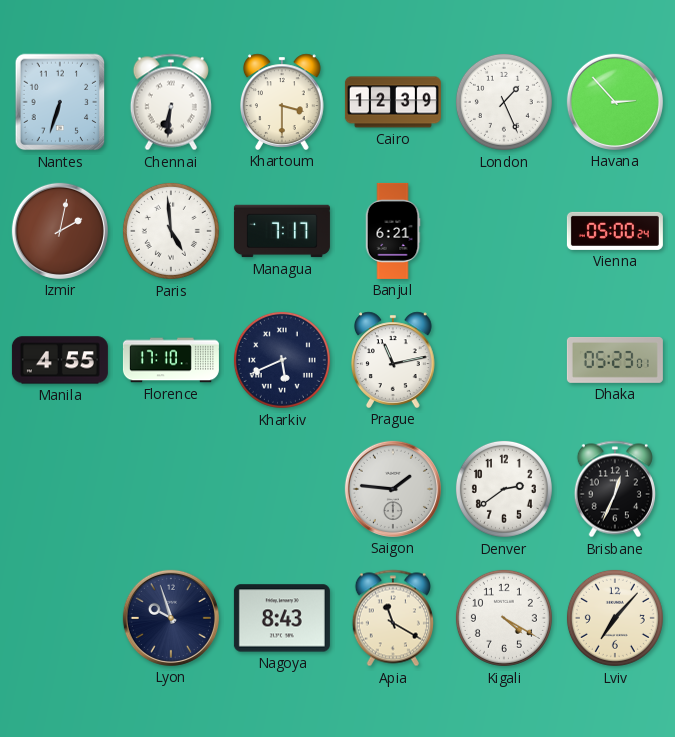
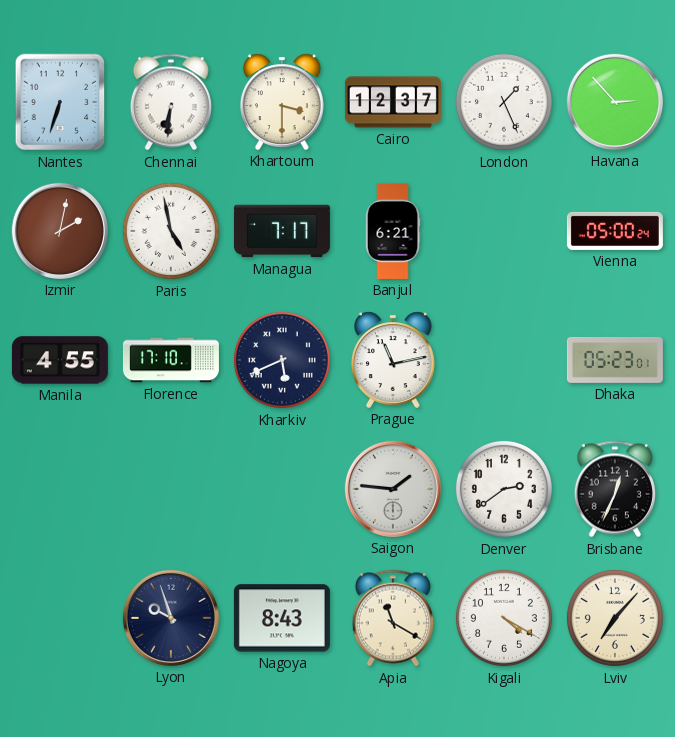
Cairo: 12:39 -> 12:37
Paris: 4:59 -> 4:58
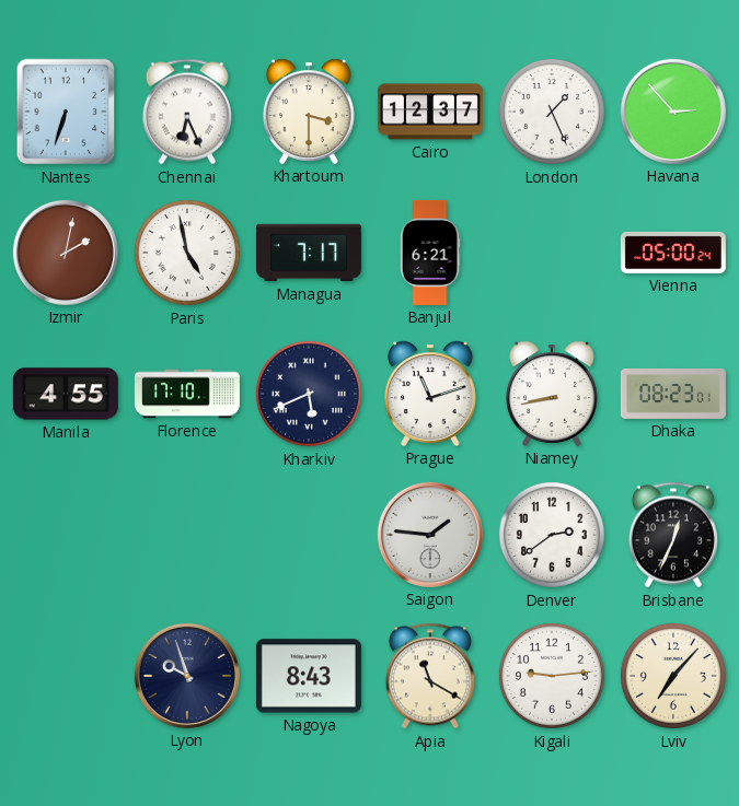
Chennai: 6:31 -> 6:26
Prague: 11:13 -> 11:12
Niamey: none -> 8:43
Dhaka: 05:23 -> 08:23
Kigali: 4:20 -> 9:14
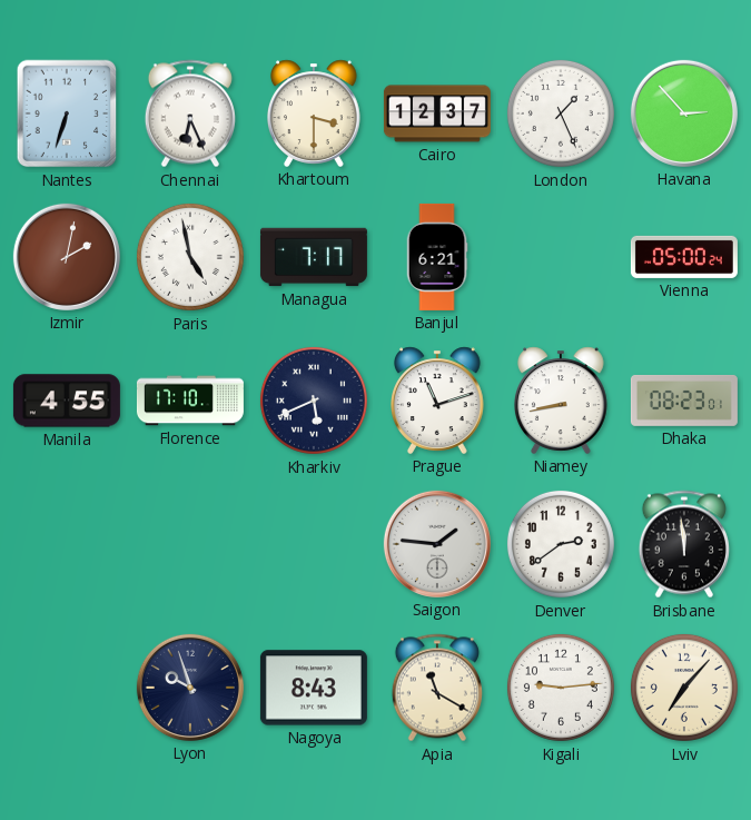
Brisbane: 12:34 -> 11:59
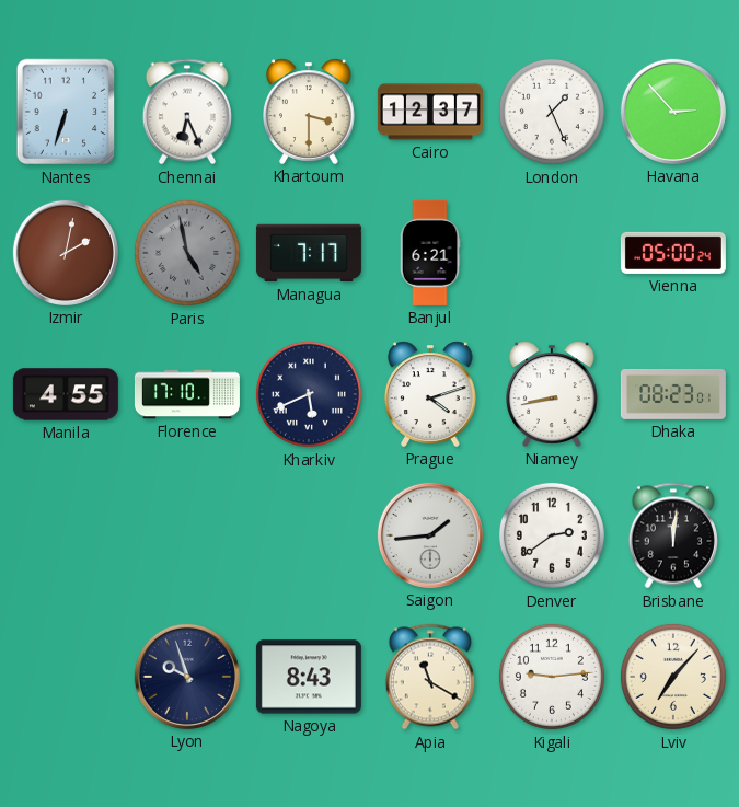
Paris dial: white -> grey
Prague: 11:12 -> 4:12
Saigon: 1:46 -> 1:44
Brisbane: 11:59 -> 12:01
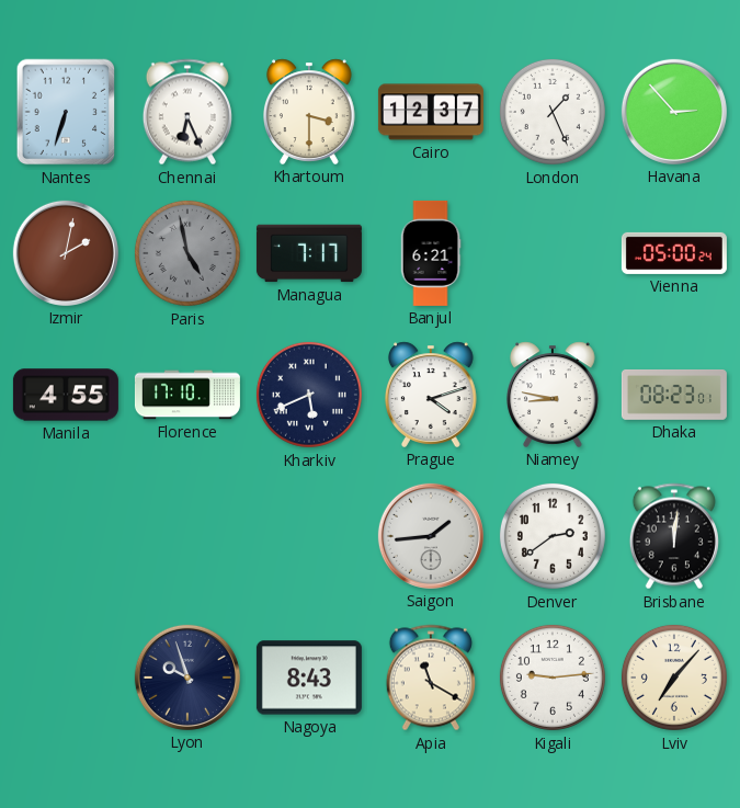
Niamey: 8:43 -> 8:47
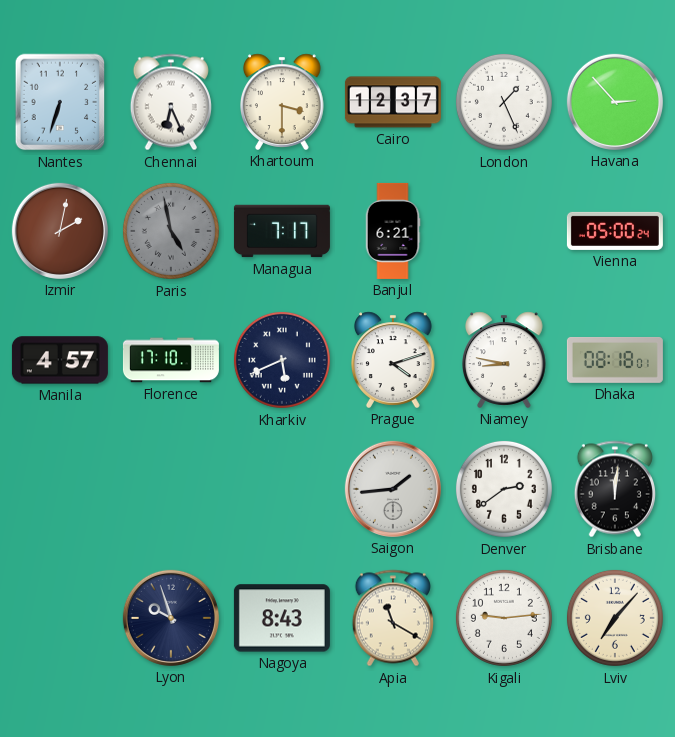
Manila: 4:55 -> 4:57
Dhaka: 08:23 -> 08:18
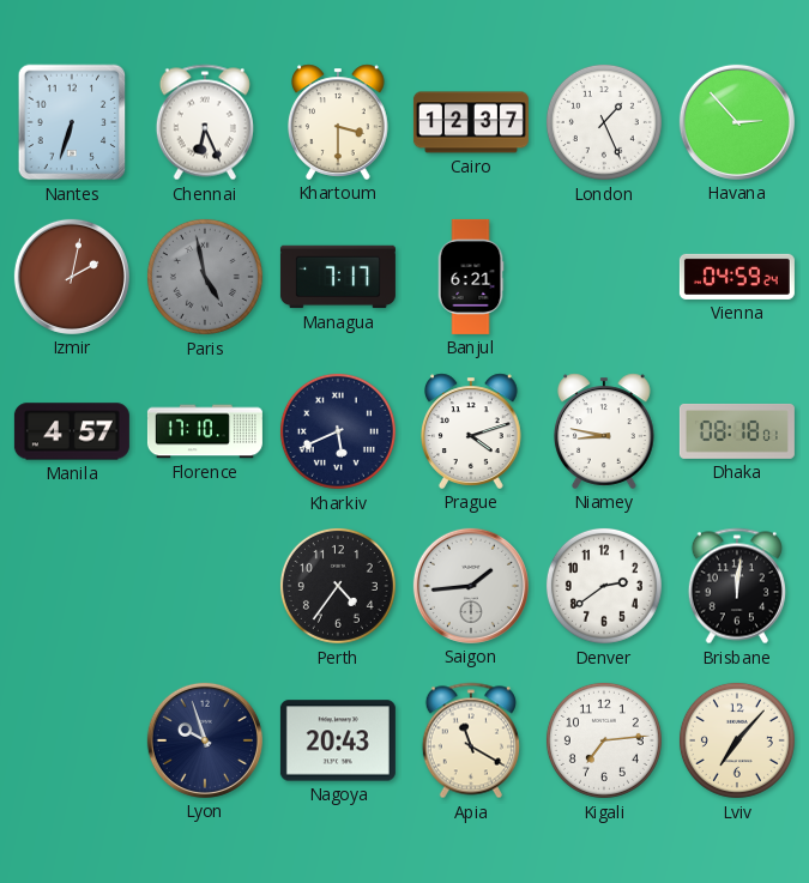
Vienna: 05:00 -> 04:59
Perth: none -> 4:36
Nagoya: 8:43 -> 20:43
Kigali: 9:14 -> 7:14
